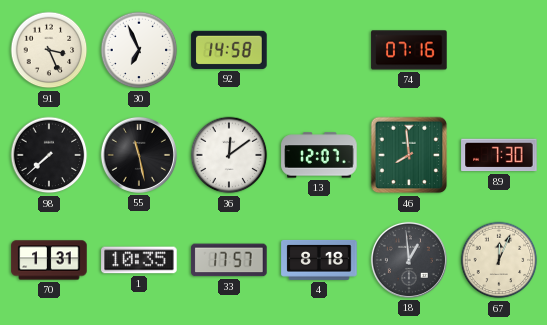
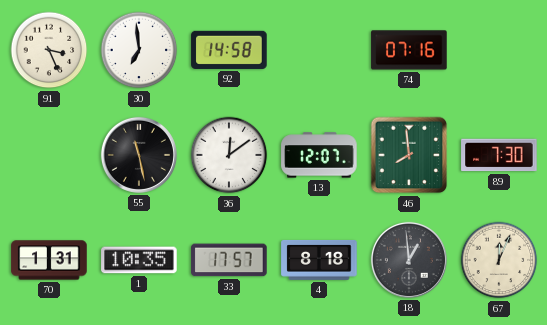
30: 6:56 -> 6:59
98: 7:38 -> none
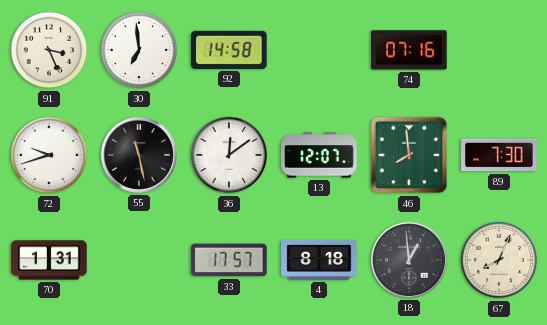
72: none -> 9:42
1: 10:35 -> none
67: 12:04 -> 8:04
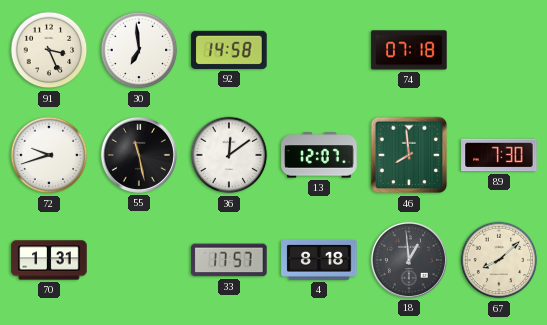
74: 07:16 -> 07:18
67: 8:04 -> 8:08
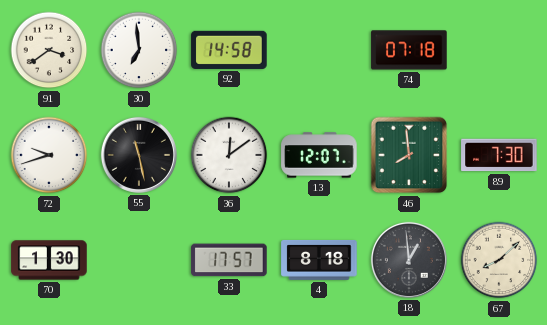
91: 3:26 -> 3:39
70: 1:31 -> 1:30
